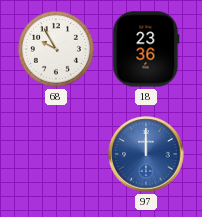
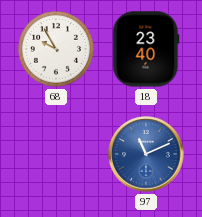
18: 23:36 -> 23:40
97: 12:00 -> 11:11
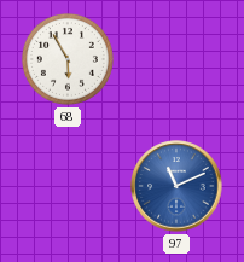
68: 9:55 -> 5:55
18: 23:40 -> none
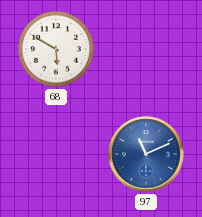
68: 5:55 -> 5:50
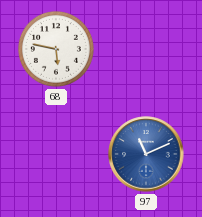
68: 5:50 -> 5:47
